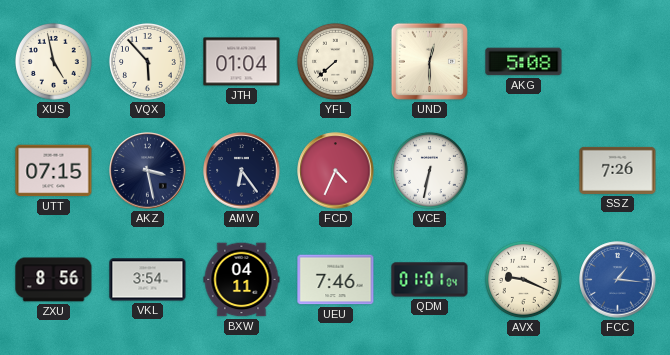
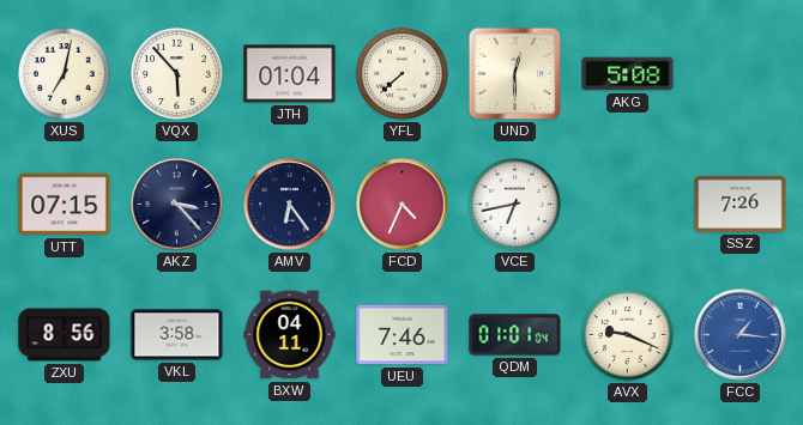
XUS: 4:58 -> 7:02
AKZ: 3:28 -> 3:23
VCE: 6:32 -> 6:43
VKL: 3:54 -> 3:58
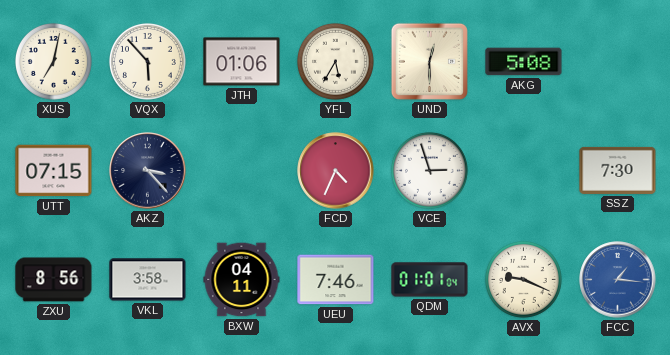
JTH: 01:04 -> 01:06
YFL: 7:38 -> 5:35
AMV: 6:24 -> none
VCE: 6:43 -> 2:57
SSZ: 7:26 -> 7:30
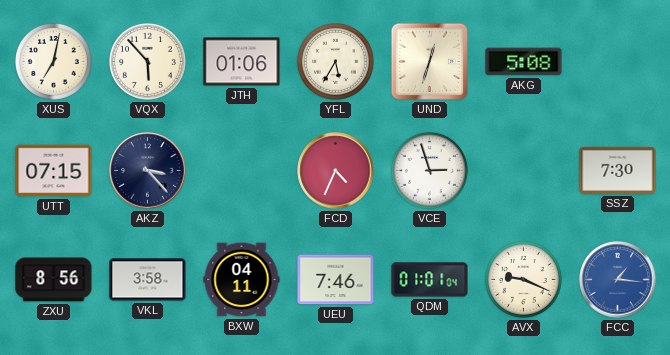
UND: 12:30 -> 12:33
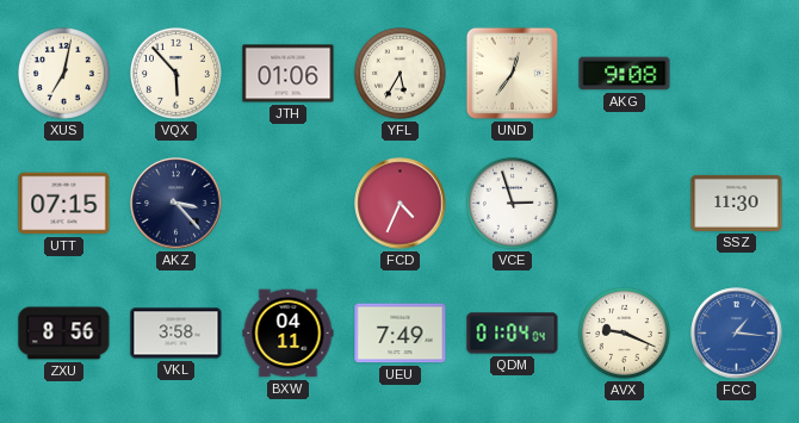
UND: 12:33 -> 12:36
AKG: 5:08 -> 9:08
SSZ: 7:30 -> 11:30
UEU: 7:46 -> 7:49
QDM: 01:01 -> 01:04
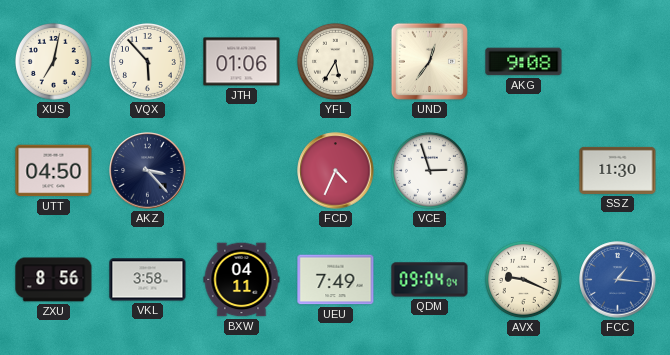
UTT: 07:15 -> 04:50
QDM: 01:04 -> 09:04
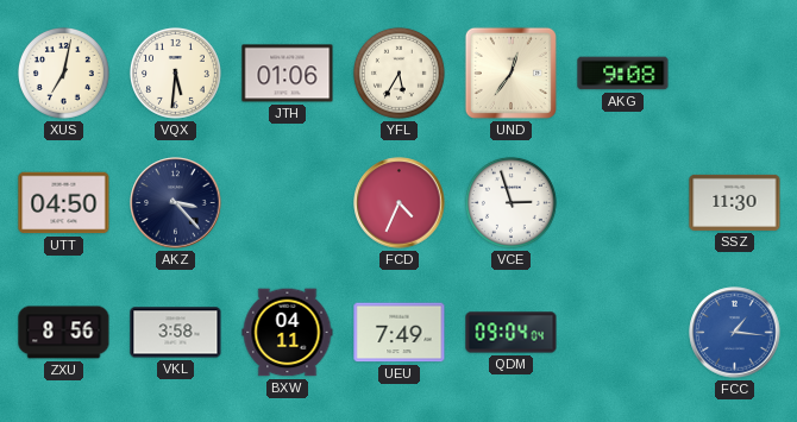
VQX: 5:53 -> 5:31
AVX: 9:19 -> none
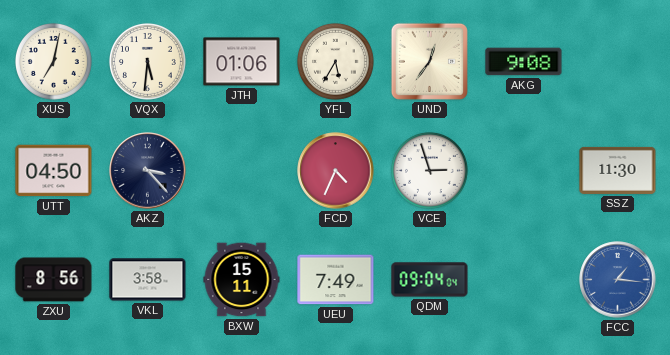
BXW: 04:11 -> 15:11
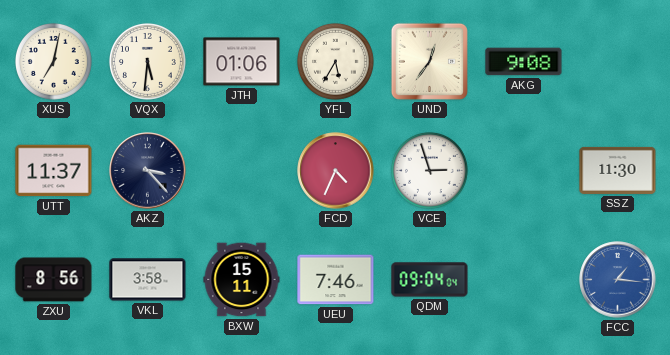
UTT: 04:50 -> 11:37
UEU: 7:49 -> 7:46
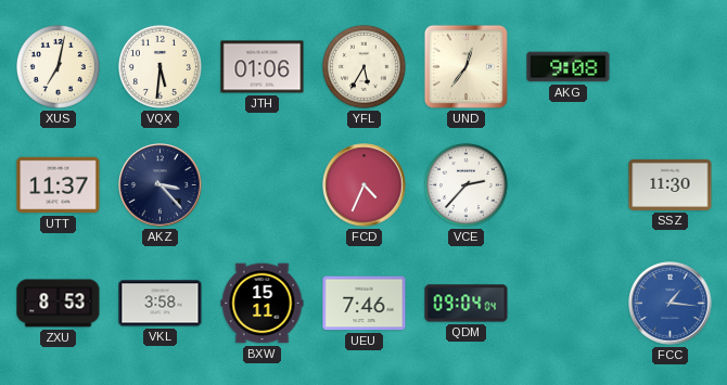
VCE: 2:57 -> 2:37
ZXU: 8:56 -> 8:53
